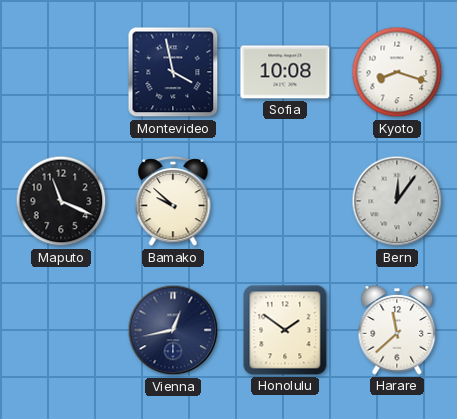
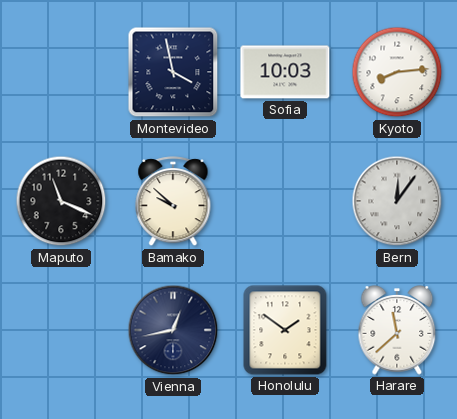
Sofia: 10:08 -> 10:03
Kyoto: 8:18 -> 8:14
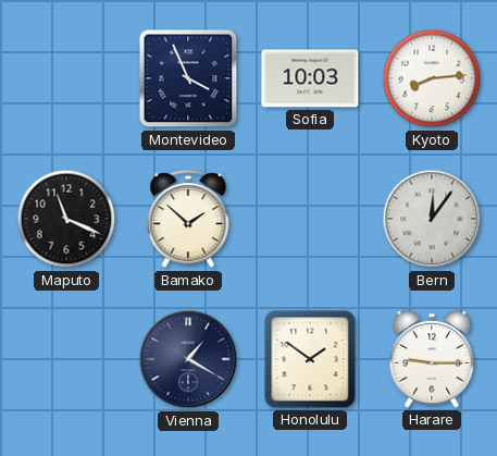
Montevideo: 3:58 -> 3:56
Bamako: 9:52 -> 1:52
Vienna: 12:43 -> 1:20
Harare: 11:38 -> 9:15
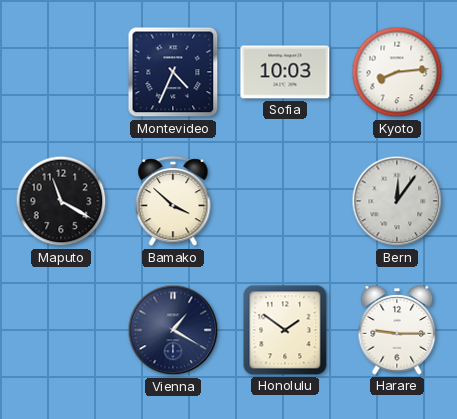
Montevideo: 3:56 -> 4:34
Maputo: 11:19 -> 11:20
Bamako: 1:52 -> 3:52
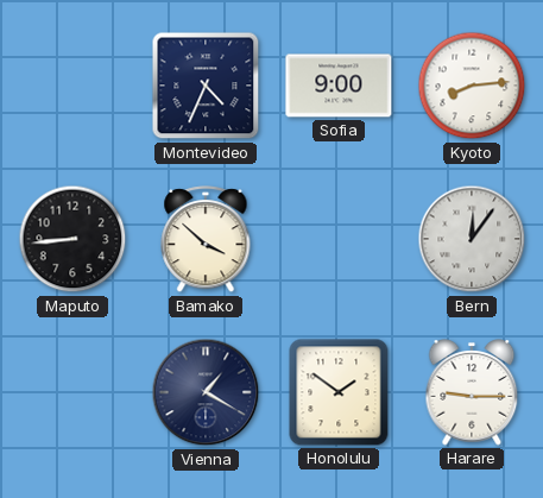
Sofia: 10:03 -> 9:00
Maputo: 11:20 -> 8:44
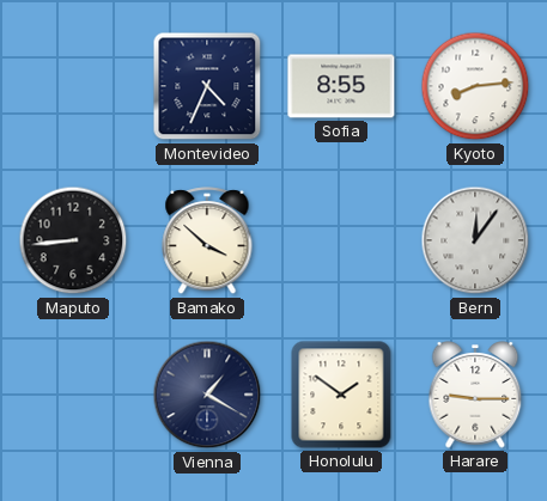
Sofia: 9:00 -> 8:55
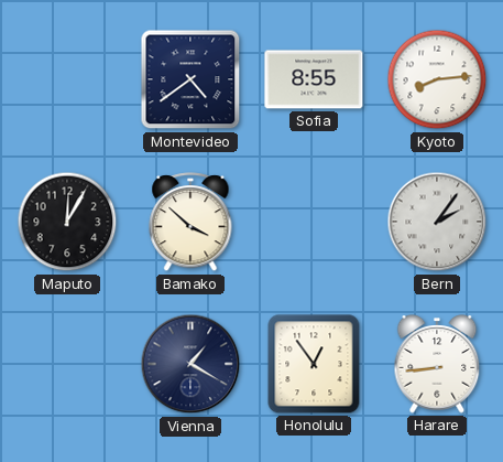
Montevideo: 4:34 -> 4:39
Maputo: 8:44 -> 12:05
Bern: 12:06 -> 2:06
Honolulu: 1:51 -> 12:54
Harare: 9:15 -> 8:44
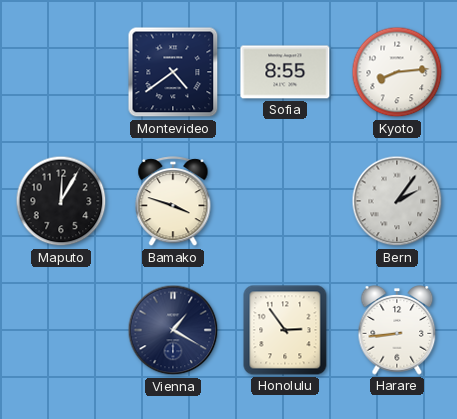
Bamako: 3:52 -> 3:48
Honolulu: 12:54 -> 2:54
